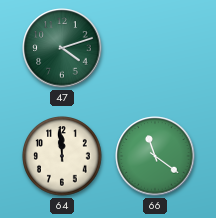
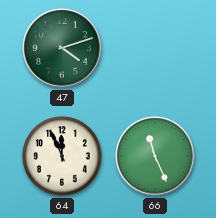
64: 11:59 -> 11:56
66: 11:21 -> 11:26
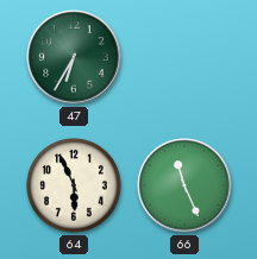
47: 4:12 -> 6:35
64: 11:56 -> 5:56
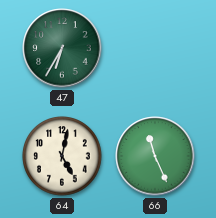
64: 5:56 -> 5:02
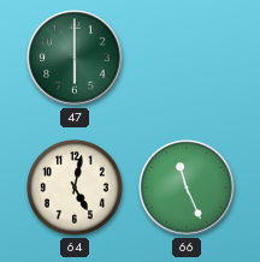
47: 6:35 -> 6:00
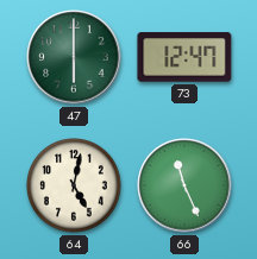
73: none -> 12:47
